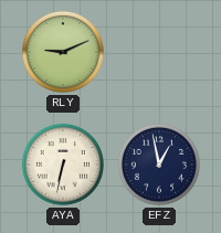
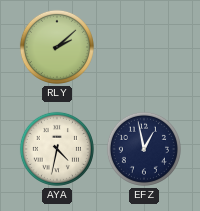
RLY: 9:11 -> 2:08
AYA: 6:32 -> 4:32
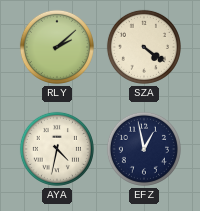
SZA: none -> 4:21
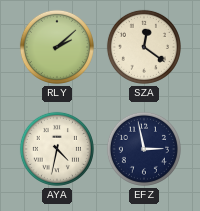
SZA: 4:21 -> 12:21
EFZ: 12:58 -> 2:58
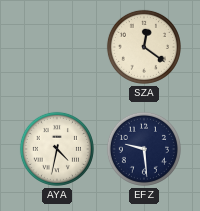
RLY: 2:08 -> none
EFZ: 2:58 -> 9:29
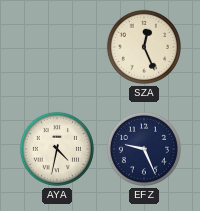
SZA: 12:21 -> 12:26
EFZ: 9:29 -> 9:26
